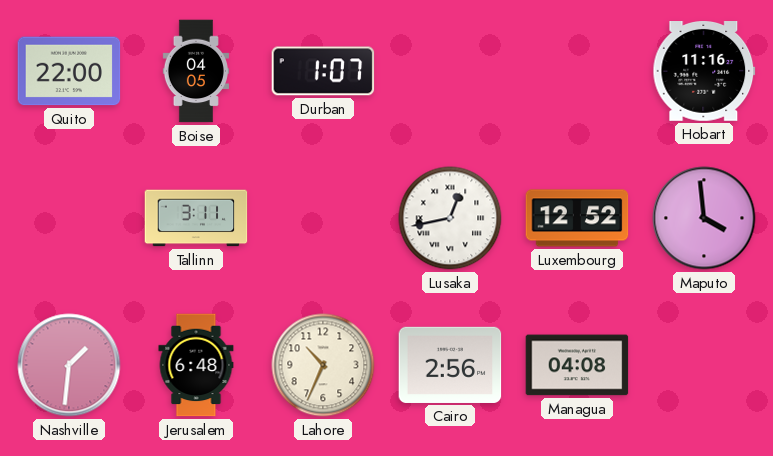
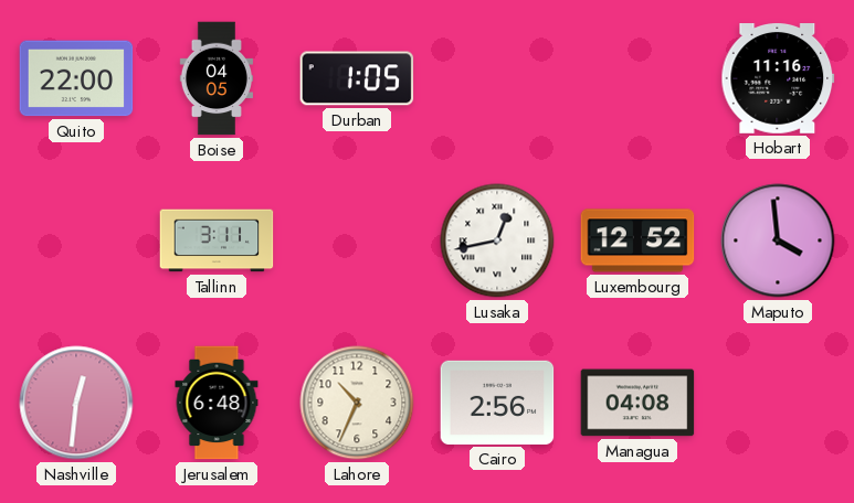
Durban: 1:07 -> 1:05
Nashville: 1:31 -> 12:31
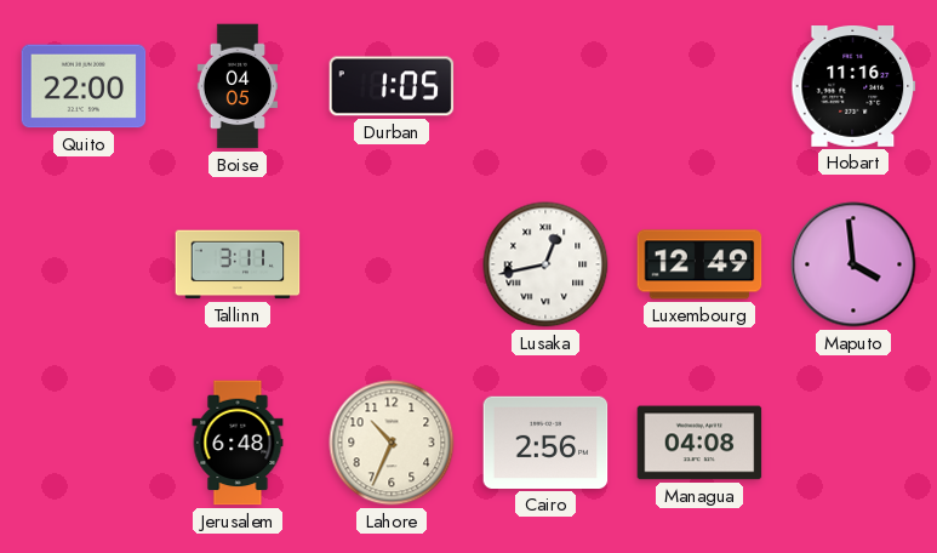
Luxembourg: 12:52 -> 12:49
Nashville: 12:31 -> none
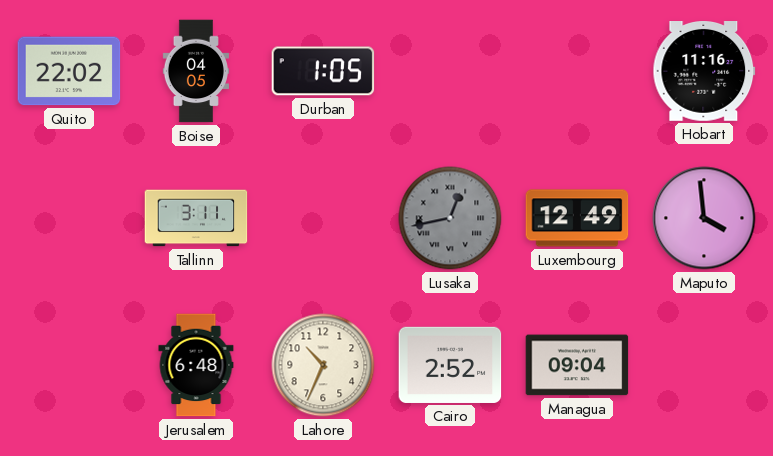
Quito: 22:00 -> 22:02
Lusaka dial: white -> grey
Cairo: 2:56 -> 2:52
Managua: 04:08 -> 09:04
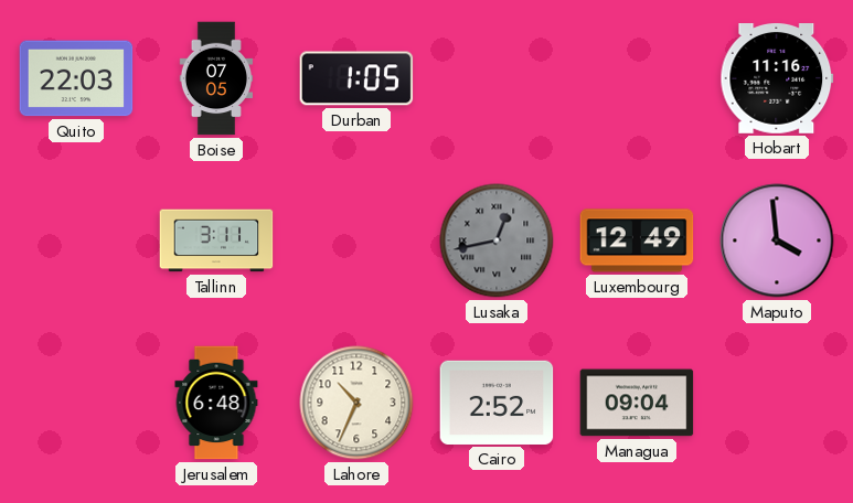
Quito: 22:02 -> 22:03
Boise: 04:05 -> 07:05
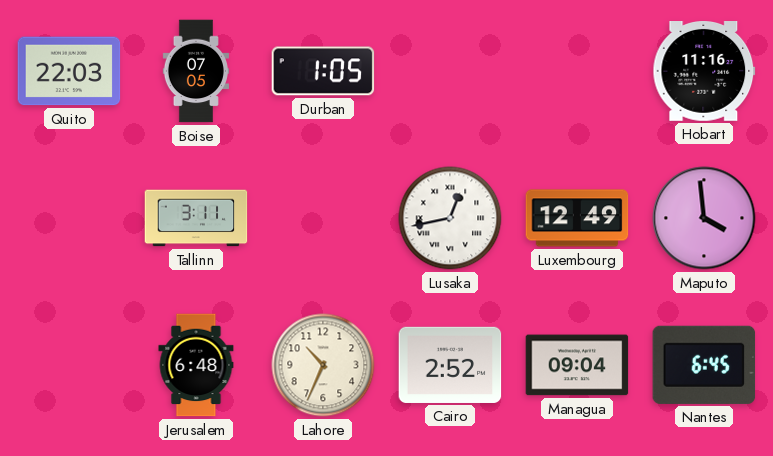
Lusaka dial: grey -> white
Nantes: none -> 6:45
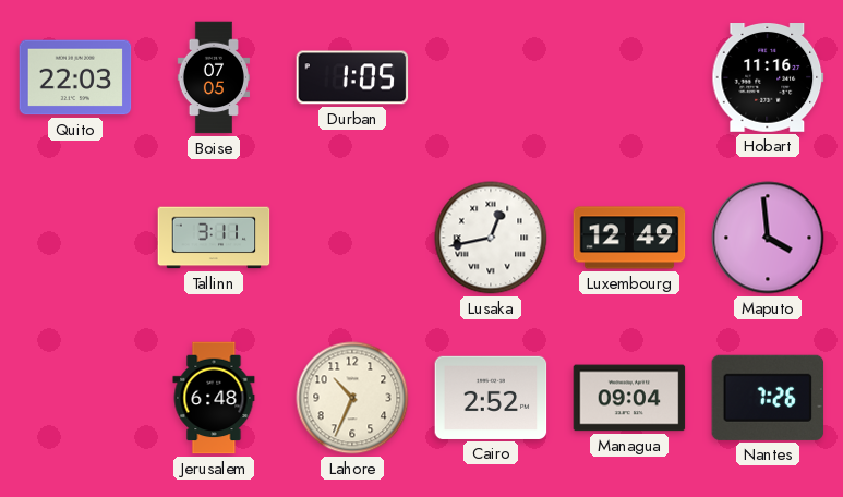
Nantes: 6:45 -> 7:26
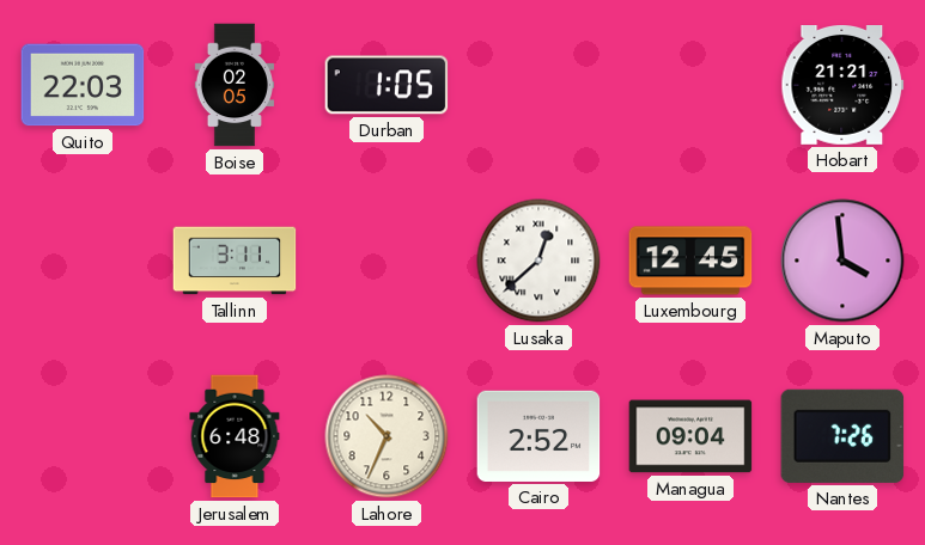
Boise: 07:05 -> 02:05
Hobart: 11:16 -> 21:21
Lusaka: 12:43 -> 12:38
Luxembourg: 12:49 -> 12:45
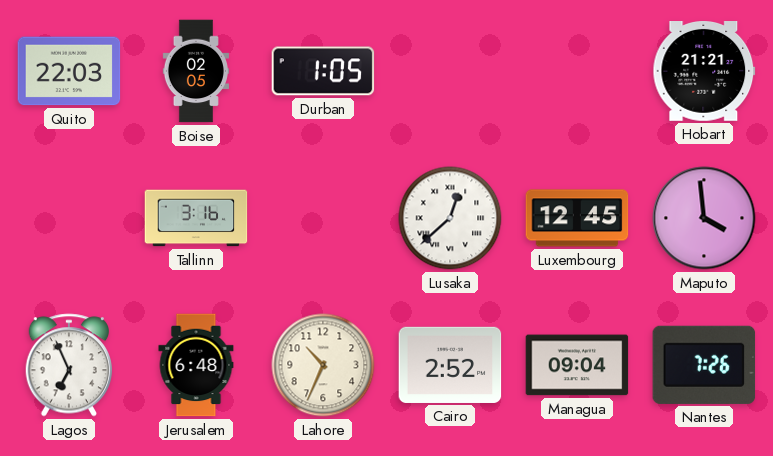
Tallinn: 3:11 -> 3:16
Lagos: none -> 6:56
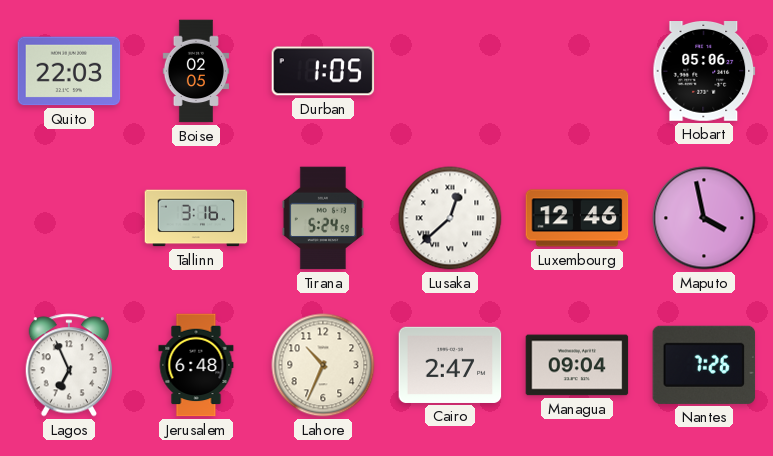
Hobart: 21:21 -> 05:06
Tirana: none -> 5:24
Luxembourg: 12:45 -> 12:46
Maputo: 3:59 -> 3:58
Cairo: 2:52 -> 2:47
